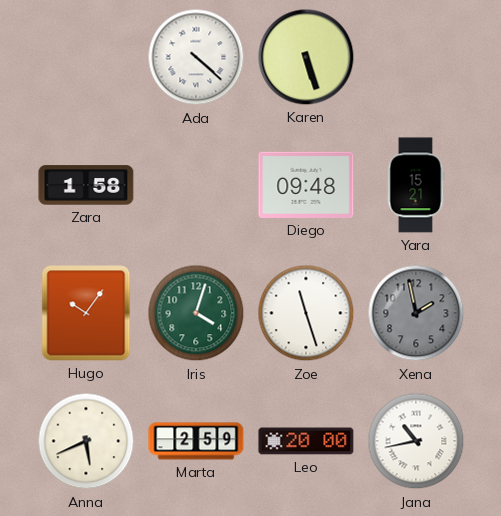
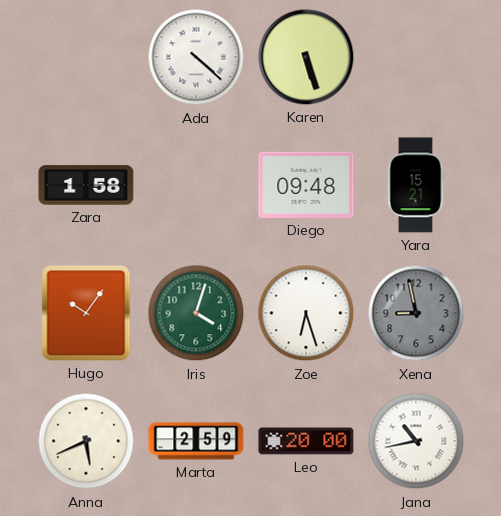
Zoe: 11:27 -> 6:27
Xena: 1:58 -> 8:58
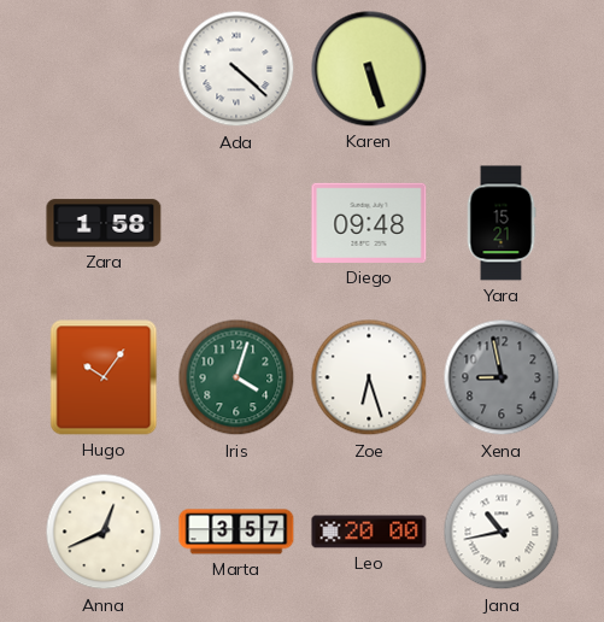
Anna: 5:41 -> 12:41
Marta: 2:59 -> 3:57
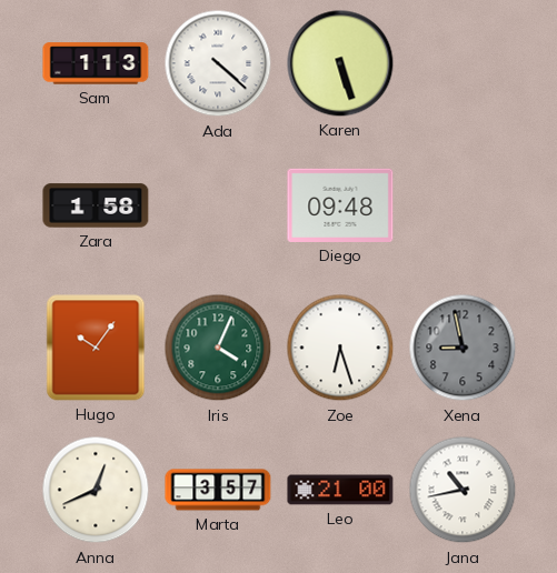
Sam: none -> 1:13
Yara: 15:21 -> none
Iris: 4:03 -> 4:04
Leo: 20:00 -> 21:00
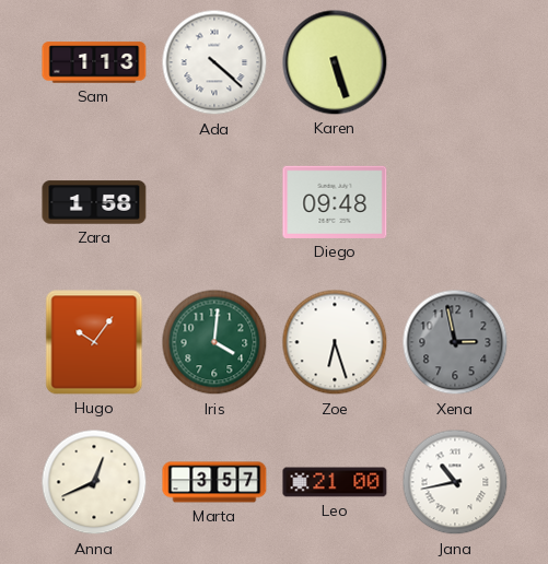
Iris: 4:04 -> 4:01
Xena: 8:58 -> 2:58
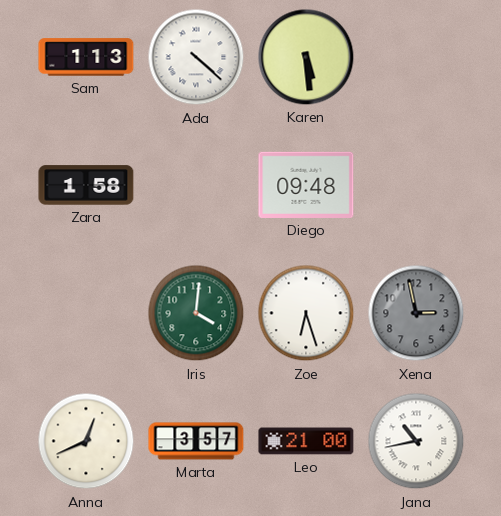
Karen: 5:27 -> 5:29
Hugo: 10:06 -> none
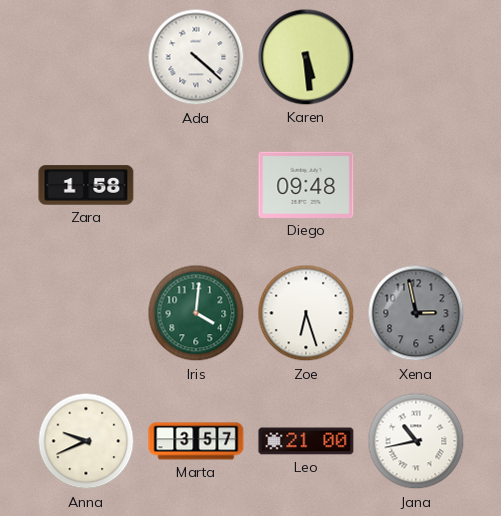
Sam: 1:13 -> none
Anna: 12:41 -> 9:41
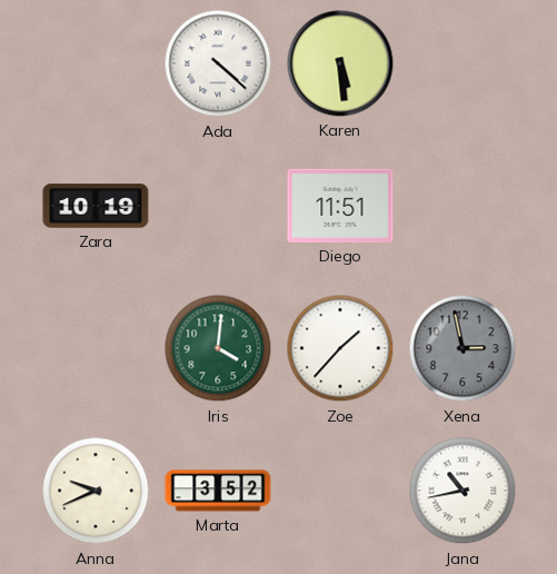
Zara: 1:58 -> 10:19
Diego: 09:48 -> 11:51
Zoe: 6:27 -> 1:37
Marta: 3:57 -> 3:52
Leo: 21:00 -> none
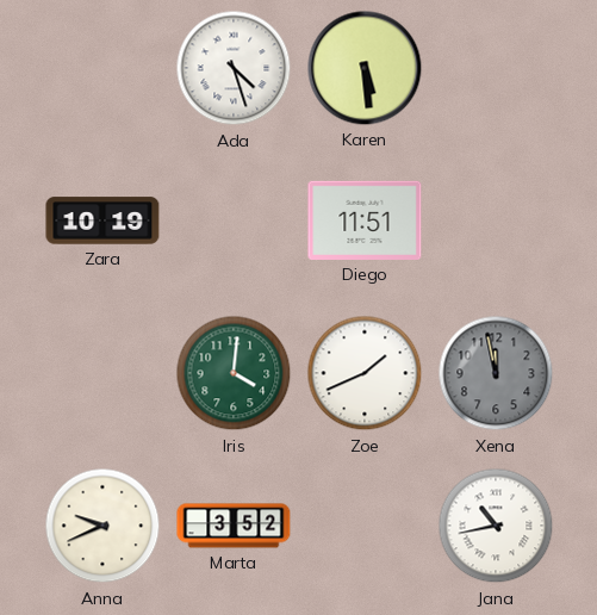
Ada: 4:22 -> 4:27
Zoe: 1:37 -> 1:41
Xena: 2:58 -> 11:58
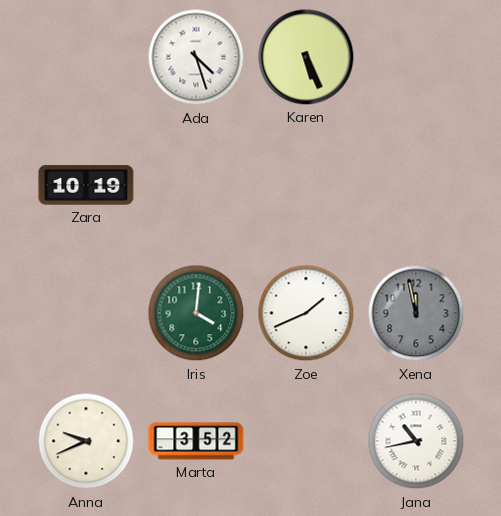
Karen: 5:29 -> 5:26
Diego: 11:51 -> none
